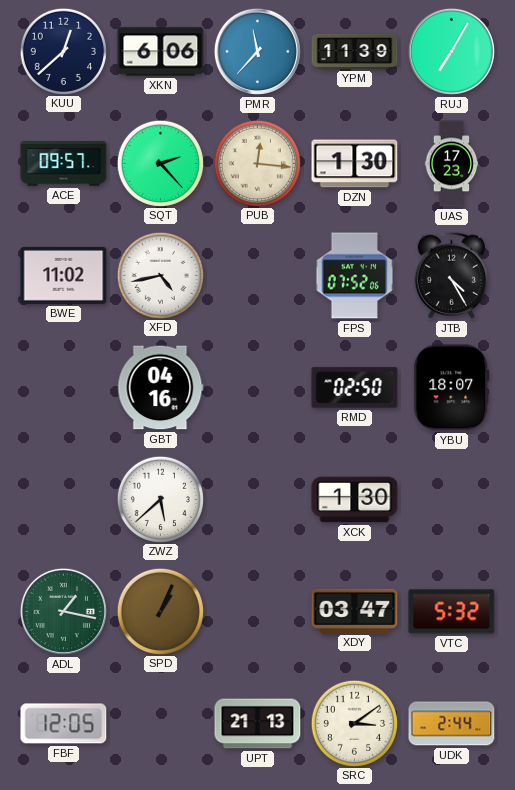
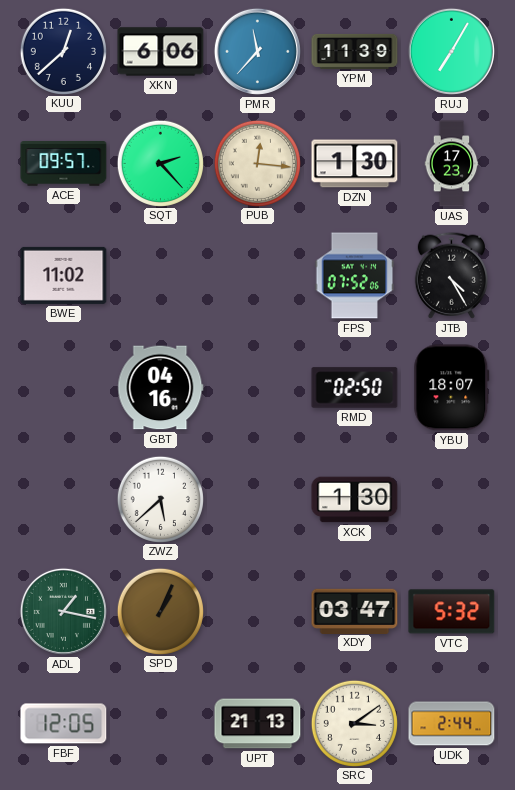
XFD: 4:43 -> none
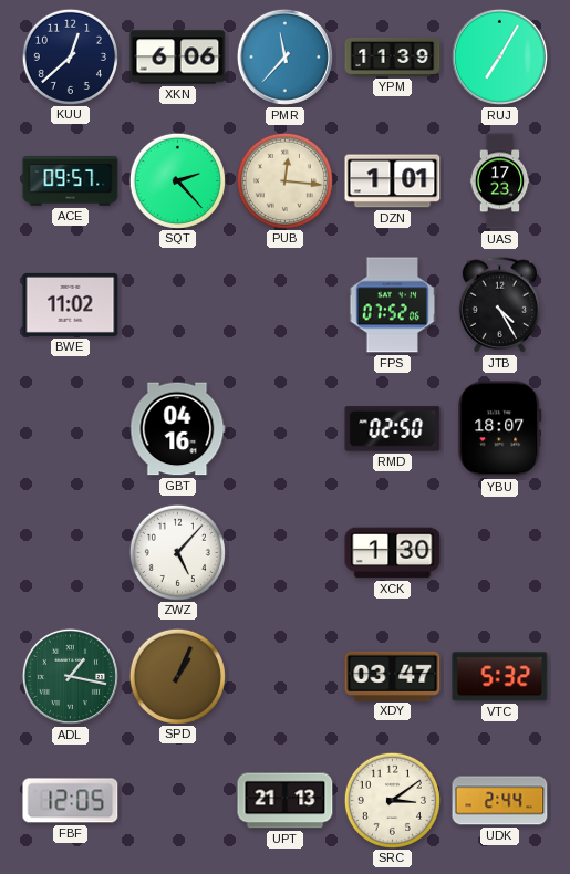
DZN: 1:30 -> 1:01
ZWZ: 5:38 -> 5:07
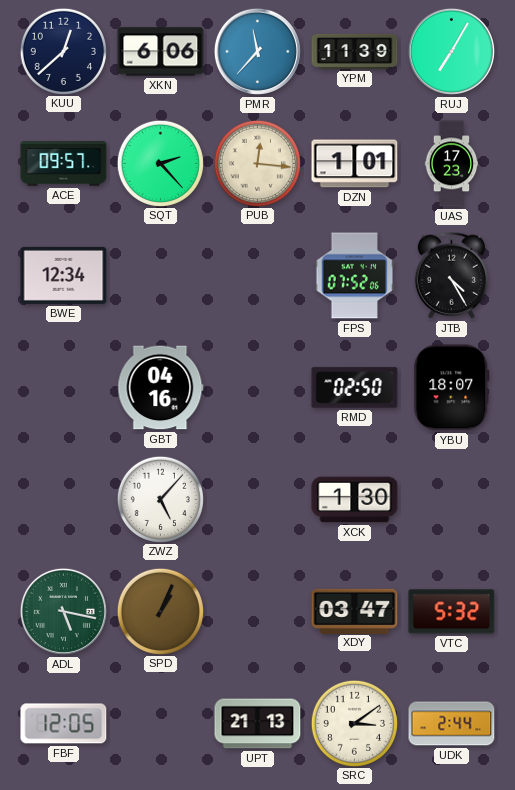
BWE: 11:02 -> 12:34
ADL: 1:17 -> 5:17
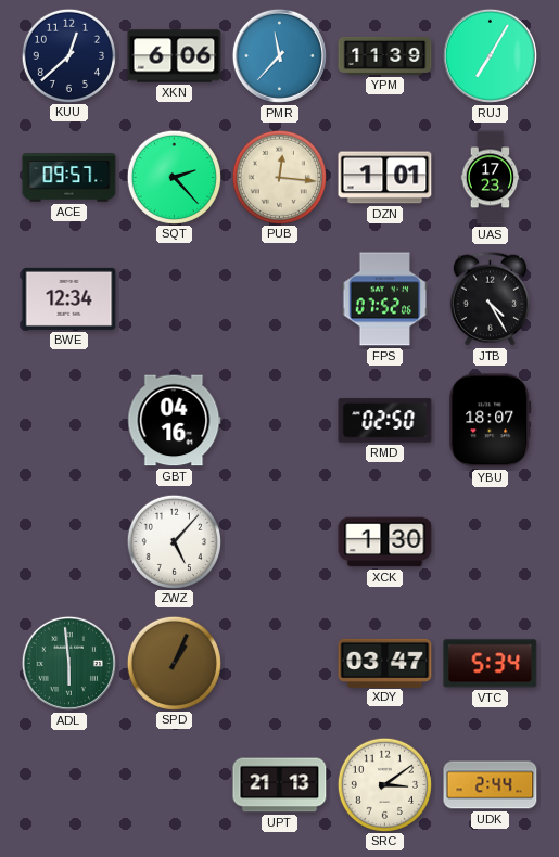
ADL: 5:17 -> 5:59
VTC: 5:32 -> 5:34
FBF: 12:05 -> none
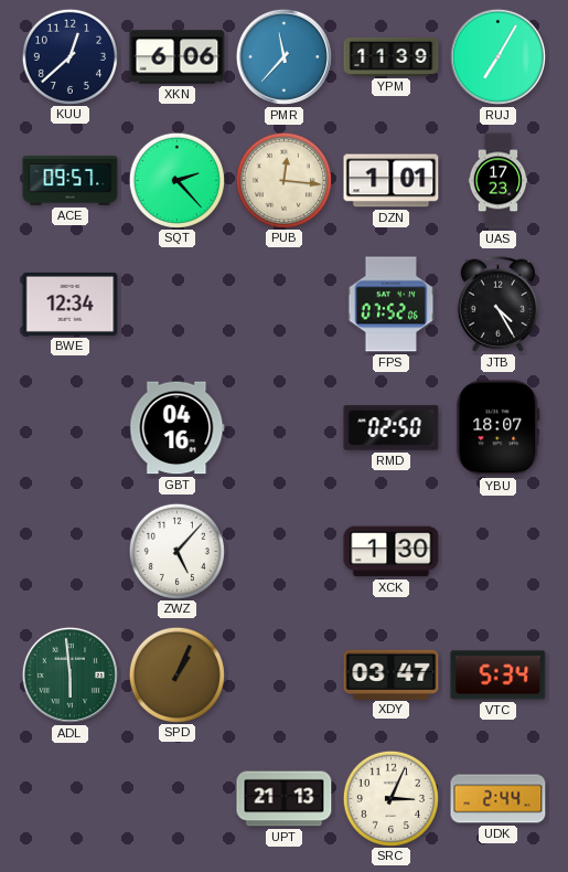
SRC: 3:09 -> 3:04
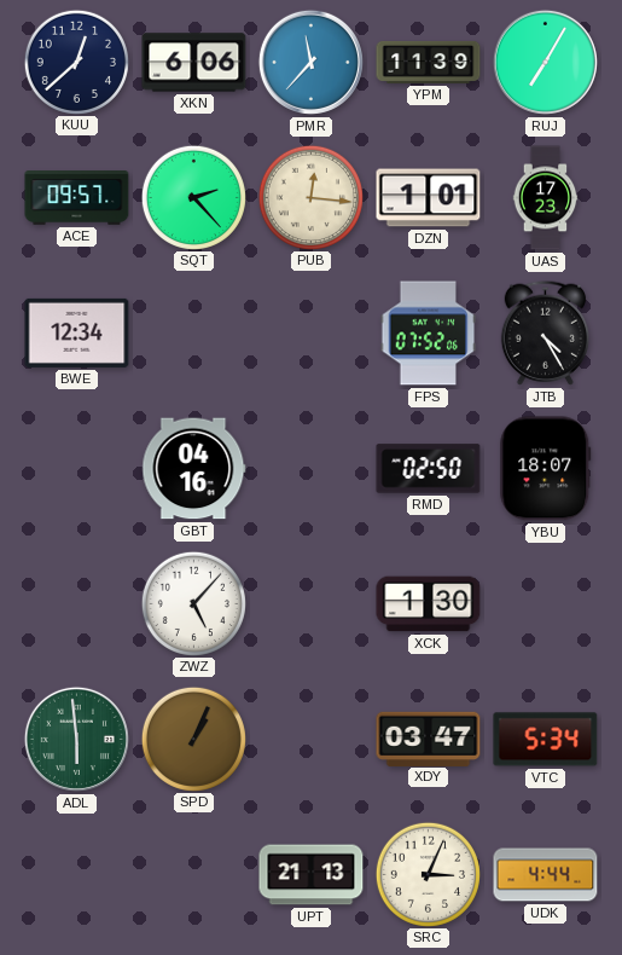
UDK: 2:44 -> 4:44
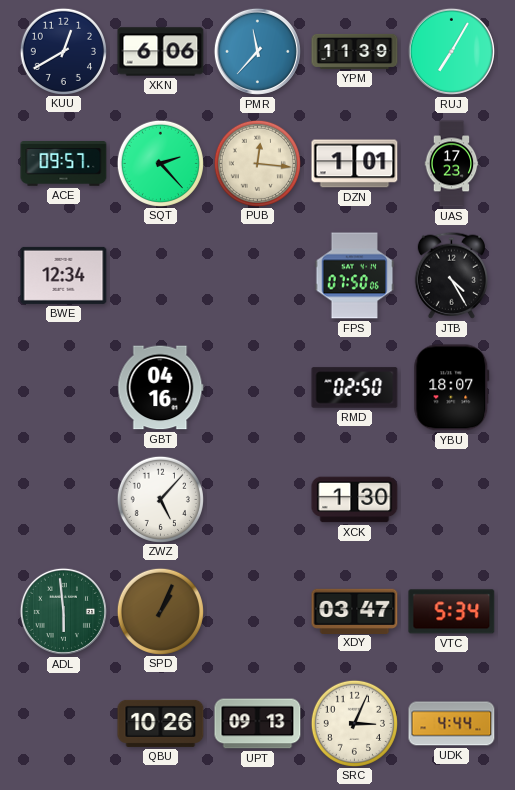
KUU: 12:38 -> 12:40
FPS: 07:52 -> 07:50
QBU: none -> 10:26
UPT: 21:13 -> 09:13
